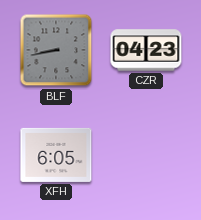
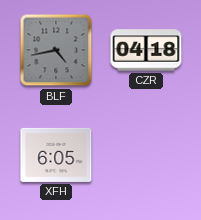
BLF: 8:43 -> 4:43
CZR: 04:23 -> 04:18
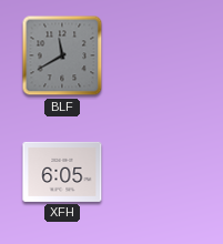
BLF: 4:43 -> 11:40
CZR: 04:18 -> none
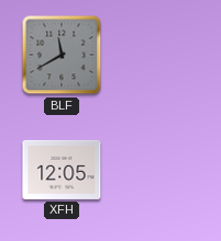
XFH: 6:05 -> 12:05
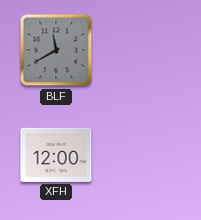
XFH: 12:05 -> 12:00
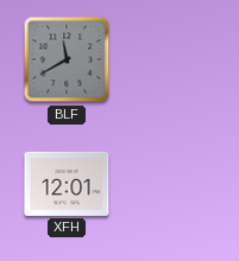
XFH: 12:00 -> 12:01
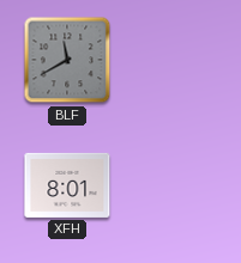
XFH: 12:01 -> 8:01
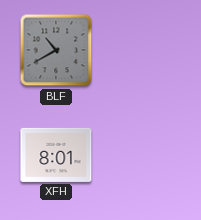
BLF: 11:40 -> 10:40
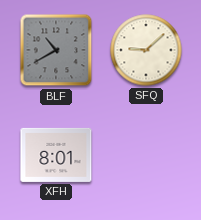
SFQ: none -> 9:08
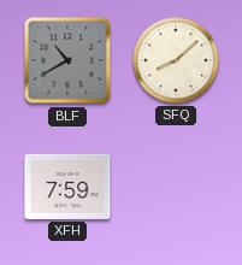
SFQ: 9:08 -> 8:08
XFH: 8:01 -> 7:59
